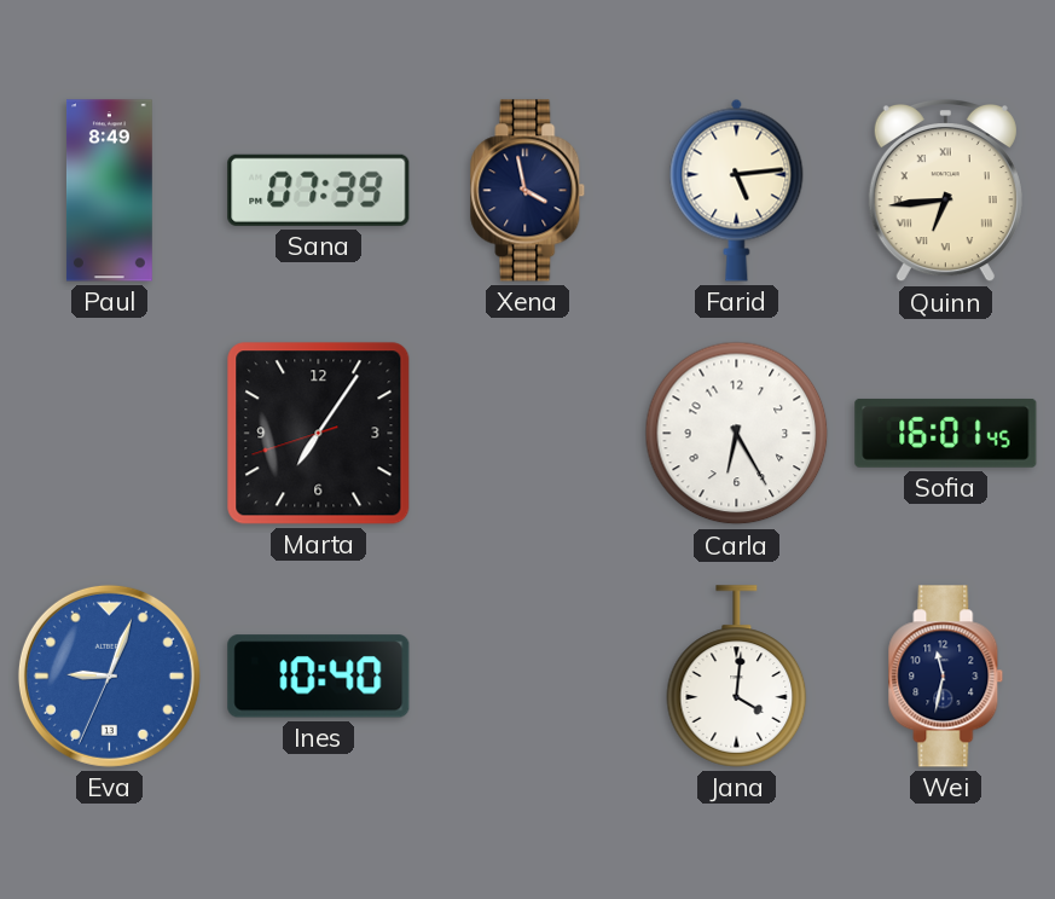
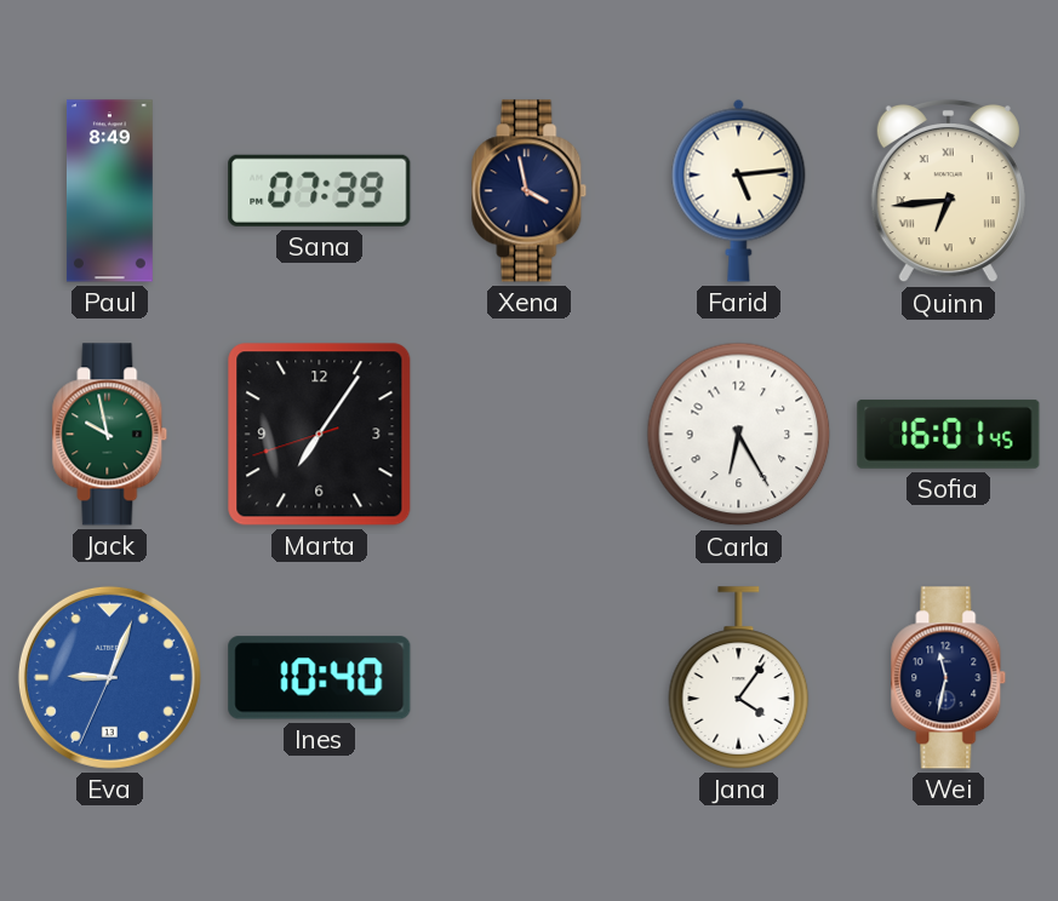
Jack: none -> 9:58
Jana: 4:01 -> 4:06
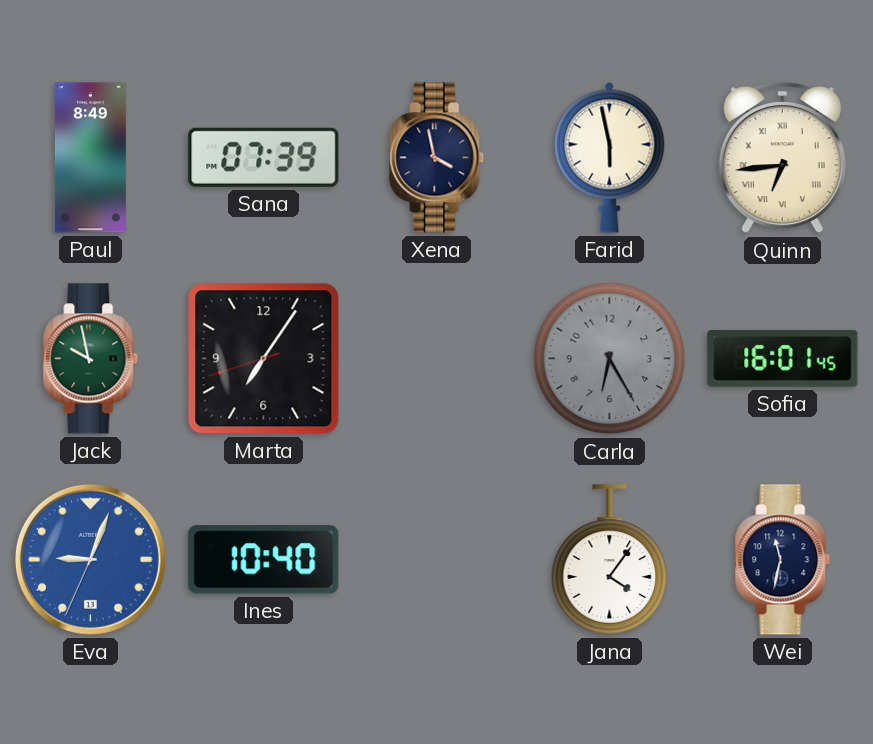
Farid: 5:14 -> 5:58
Carla dial: white -> grey
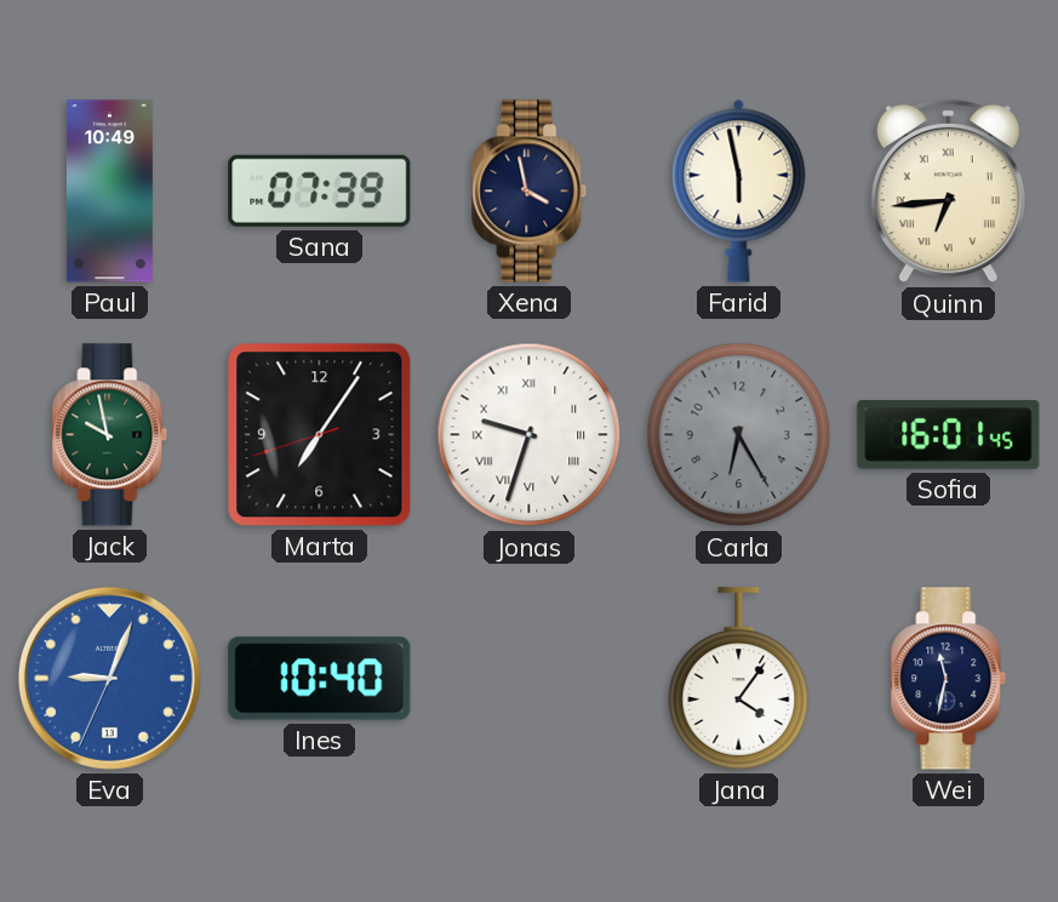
Paul: 8:49 -> 10:49
Jonas: none -> 9:33
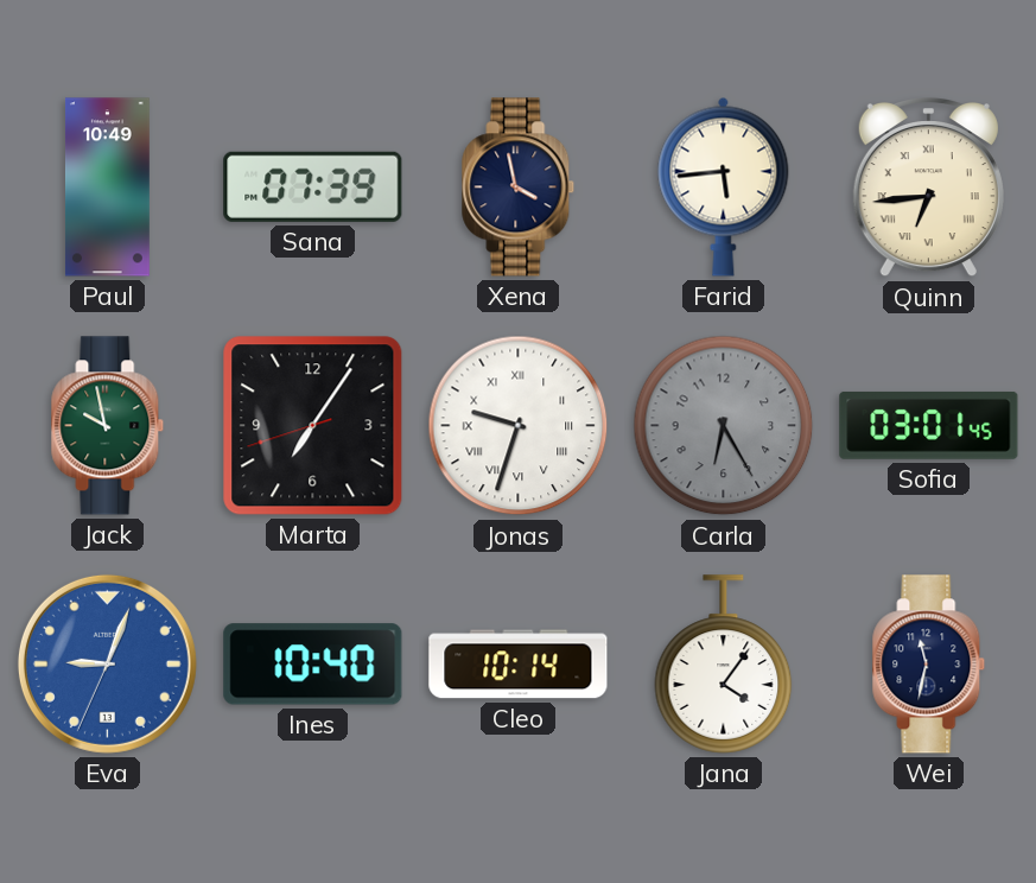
Farid: 5:58 -> 5:44
Sofia: 16:01 -> 03:01
Cleo: none -> 10:14
